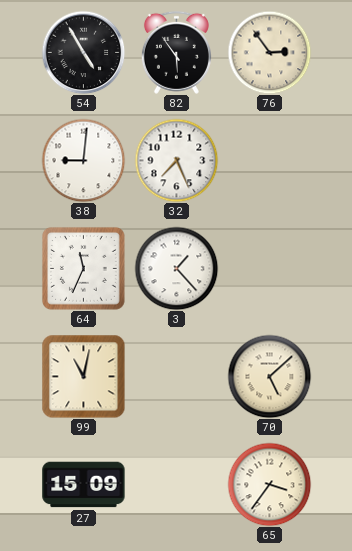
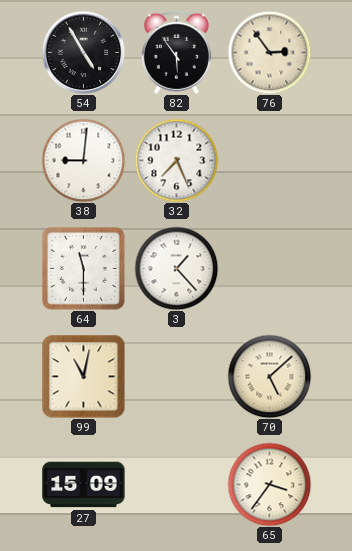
64: 11:34 -> 11:30
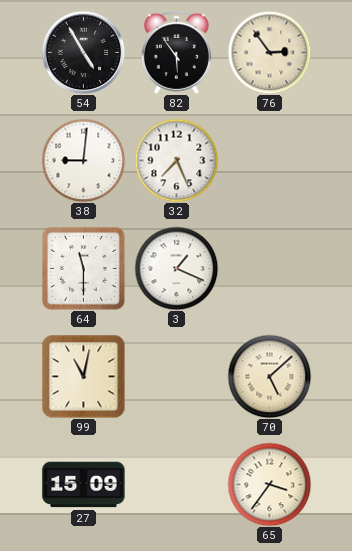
3: 1:23 -> 1:19
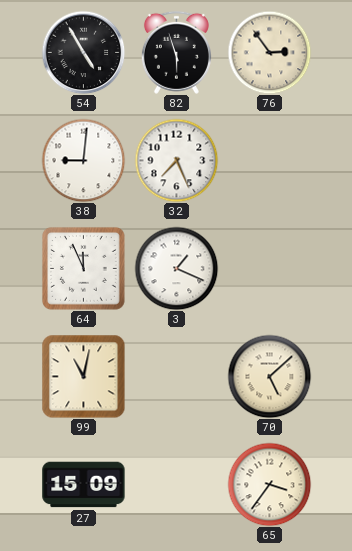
82: 5:54 -> 5:57
64: 11:30 -> 11:56
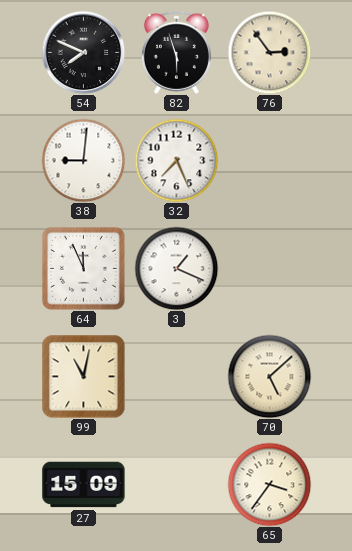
54: 4:55 -> 7:49
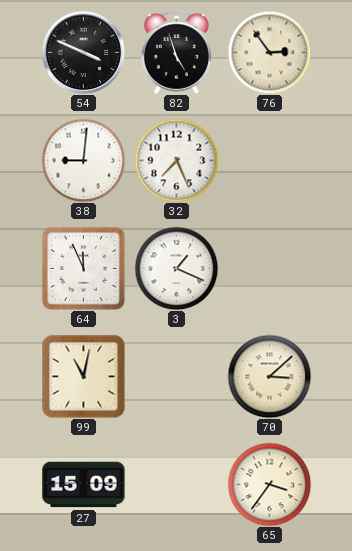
54: 7:49 -> 3:49
82: 5:57 -> 4:57
70: 5:08 -> 3:08
